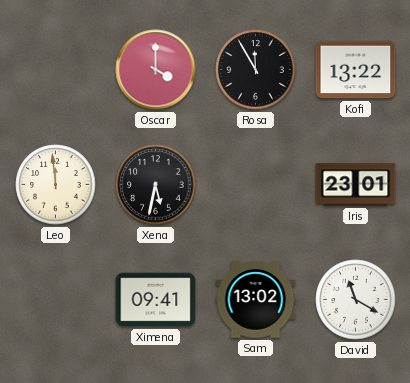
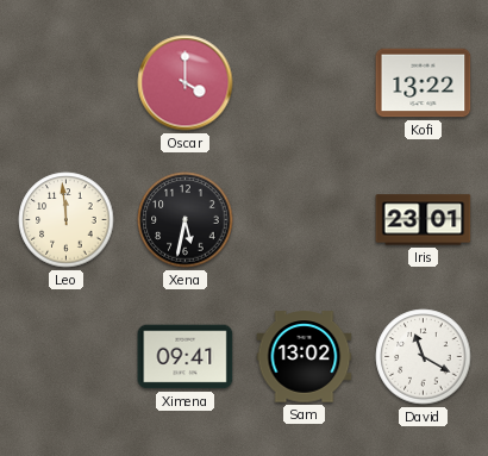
Rosa: 11:55 -> none
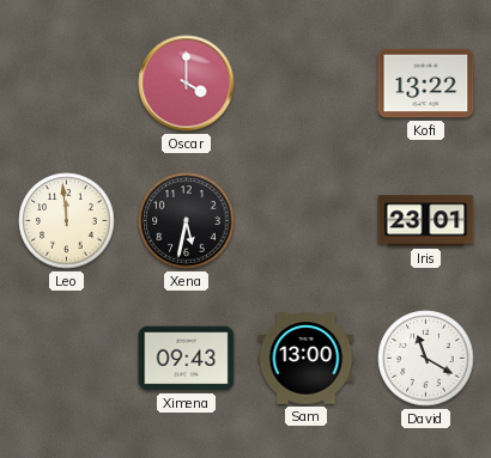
Ximena: 09:41 -> 09:43
Sam: 13:02 -> 13:00
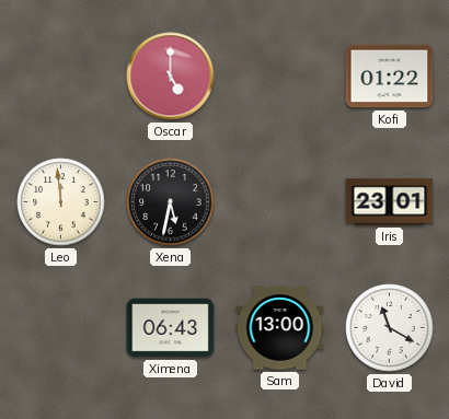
Oscar: 4:00 -> 5:00
Kofi: 13:22 -> 01:22
Ximena: 09:43 -> 06:43
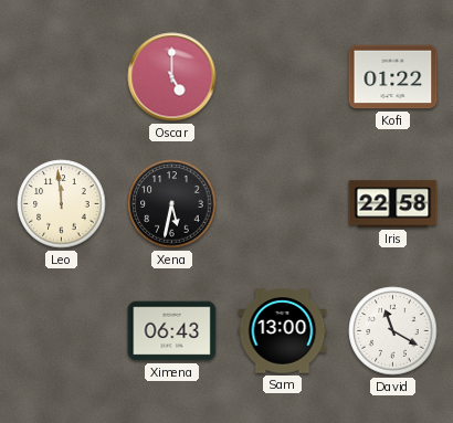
Iris: 23:01 -> 22:58
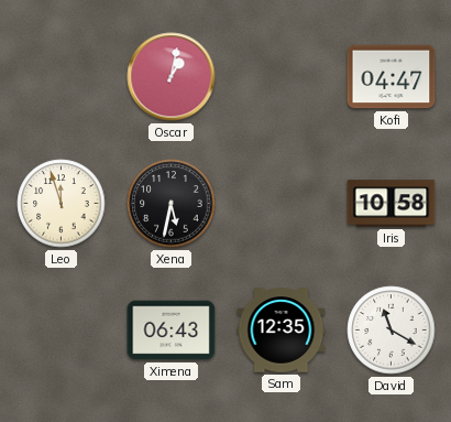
Oscar: 5:00 -> 1:02
Kofi: 01:22 -> 04:47
Leo: 11:59 -> 11:57
Iris: 22:58 -> 10:58
Sam: 13:00 -> 12:35
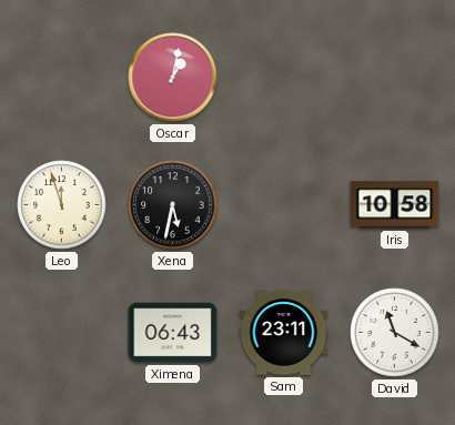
Kofi: 04:47 -> none
Sam: 12:35 -> 23:11
